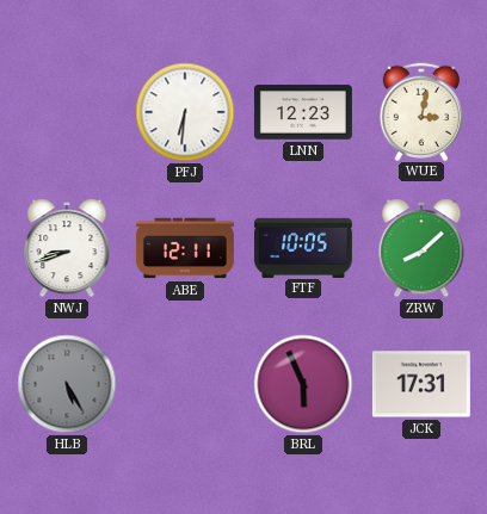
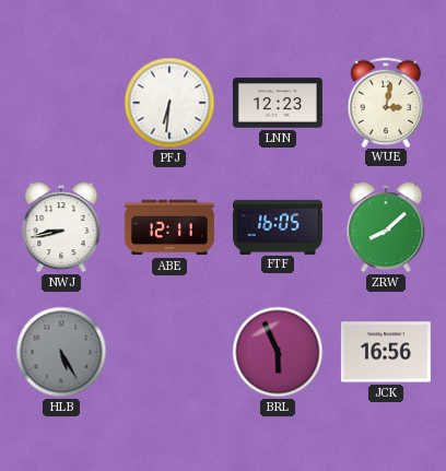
NWJ: 8:42 -> 8:43
FTF: 10:05 -> 16:05
JCK: 17:31 -> 16:56
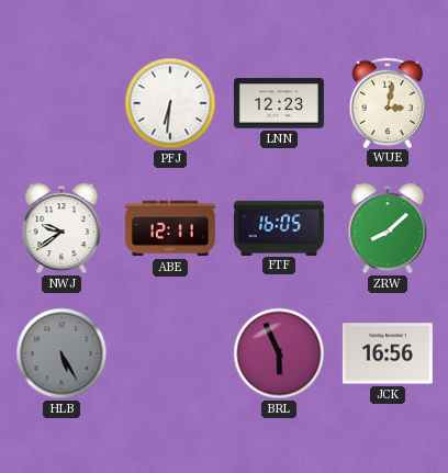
NWJ: 8:43 -> 9:39
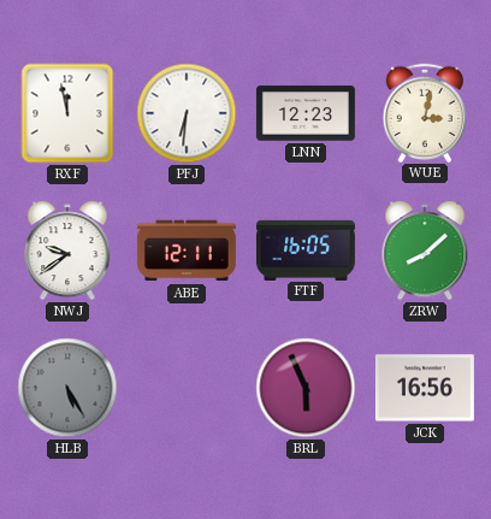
RXF: none -> 11:58
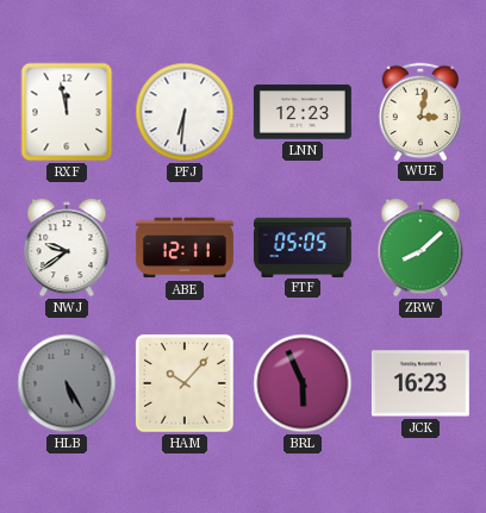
FTF: 16:05 -> 05:05
HAM: none -> 10:07
JCK: 16:56 -> 16:23
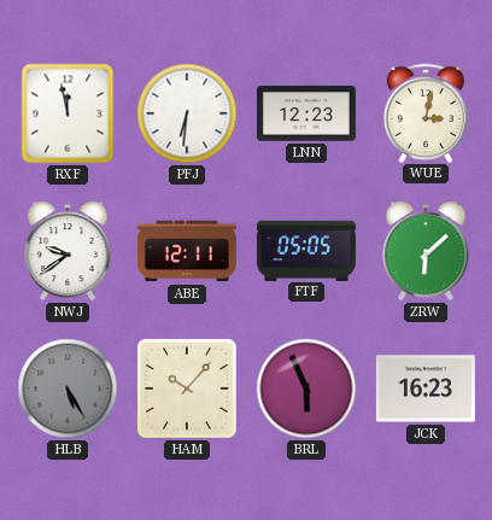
ZRW: 8:08 -> 6:08
